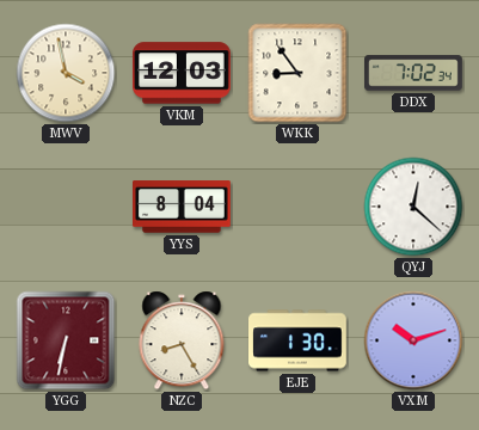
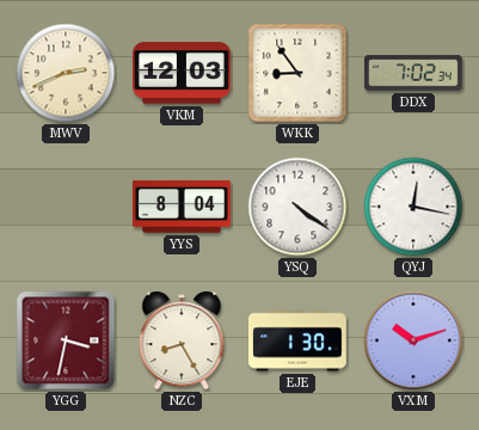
MWV: 3:58 -> 2:41
YSQ: none -> 4:21
QYJ: 12:22 -> 12:17
YGG: 6:32 -> 3:32
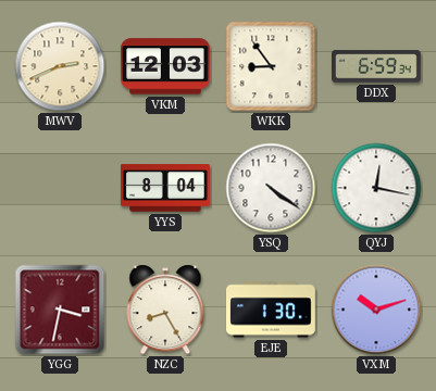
DDX: 7:02 -> 6:59
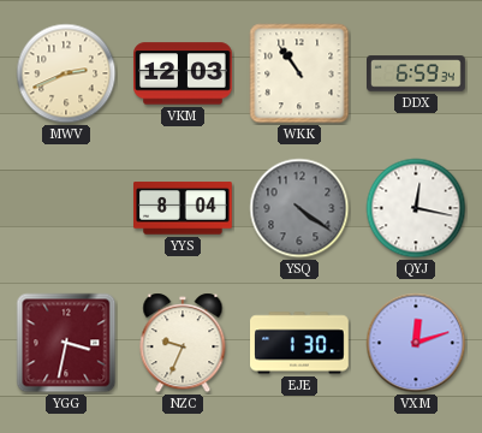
WKK: 8:54 -> 10:54
YSQ dial: white -> grey
NZC: 8:25 -> 9:34
VXM: 10:12 -> 12:12
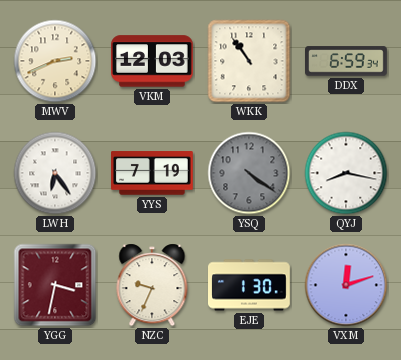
LWH: none -> 6:24
YYS: 8:04 -> 7:19
QYJ: 12:17 -> 8:17
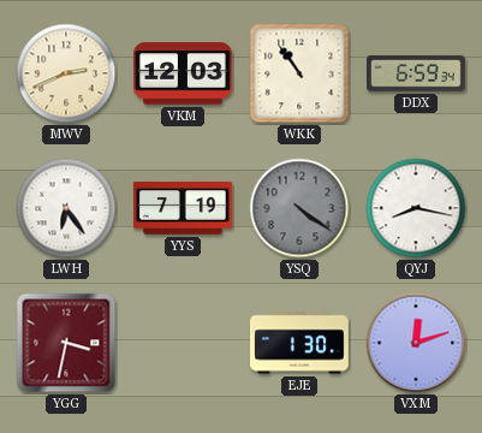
NZC: 9:34 -> none
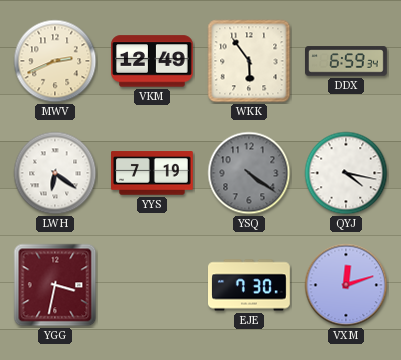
VKM: 12:03 -> 12:49
WKK: 10:54 -> 5:54
LWH: 6:24 -> 6:21
QYJ: 8:17 -> 4:17
EJE: 1:30 -> 7:30
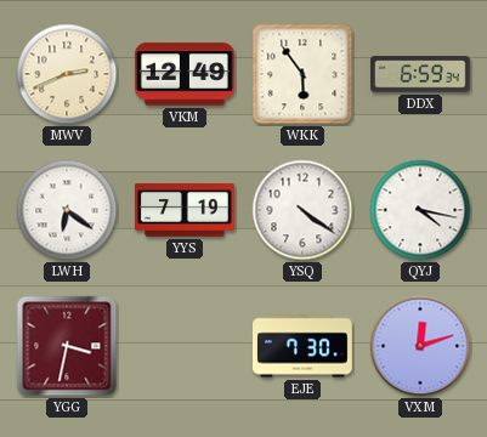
YSQ dial: grey -> white
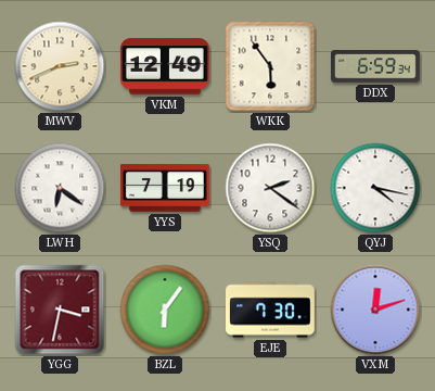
YSQ: 4:21 -> 2:21
BZL: none -> 6:06
